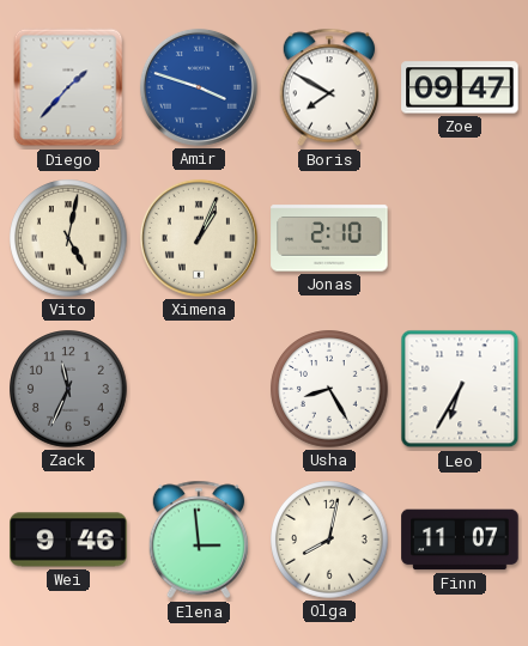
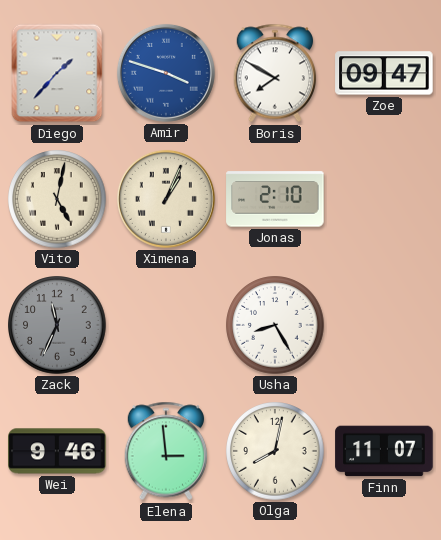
Leo: 6:35 -> none
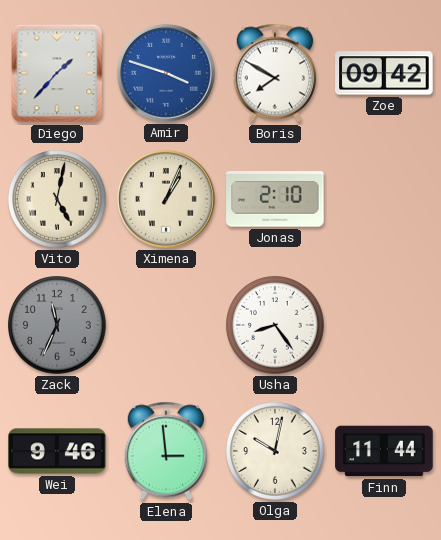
Zoe: 09:47 -> 09:42
Usha: 8:25 -> 8:24
Olga: 8:02 -> 10:02
Finn: 11:07 -> 11:44
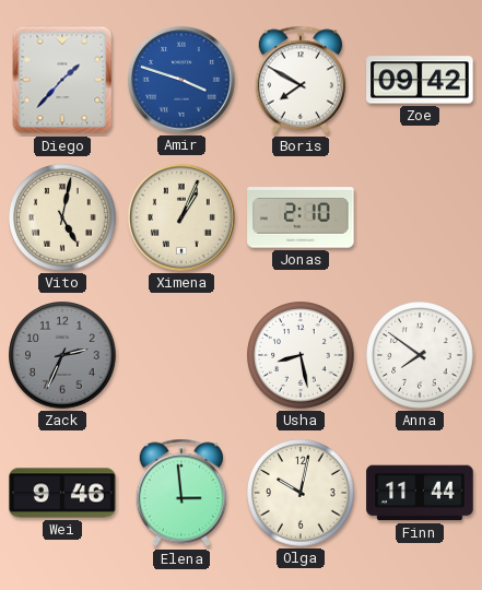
Zack: 11:34 -> 2:34
Usha: 8:24 -> 8:28
Anna: none -> 7:51
